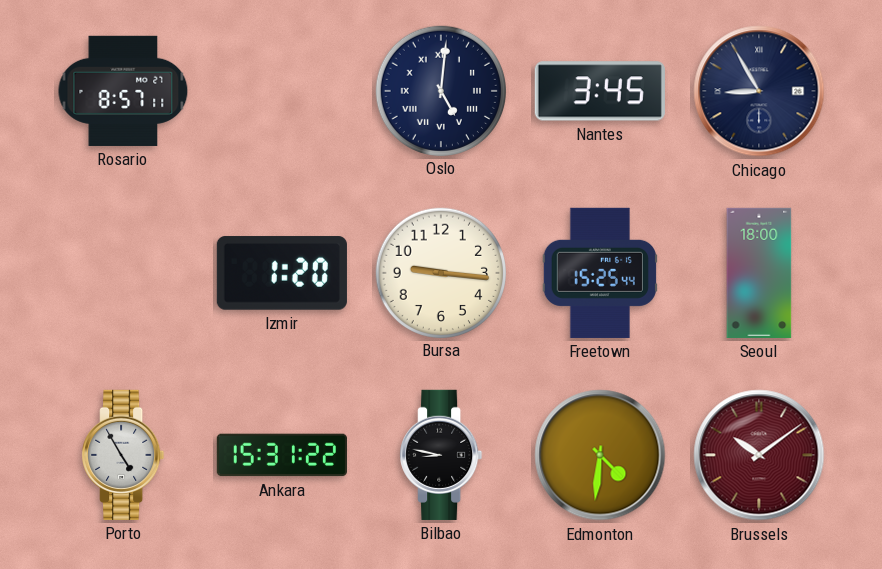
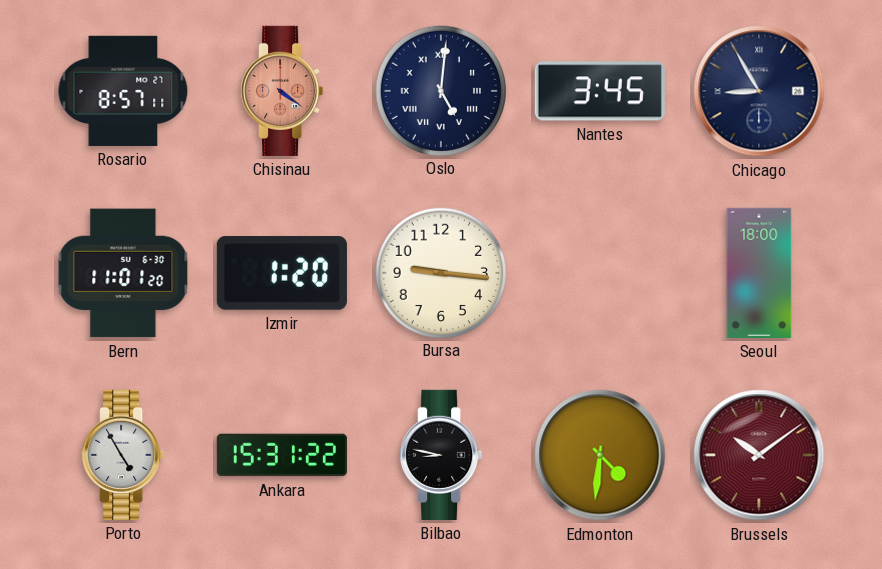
Chisinau: none -> 4:21
Bern: none -> 11:01
Freetown: 15:25 -> none
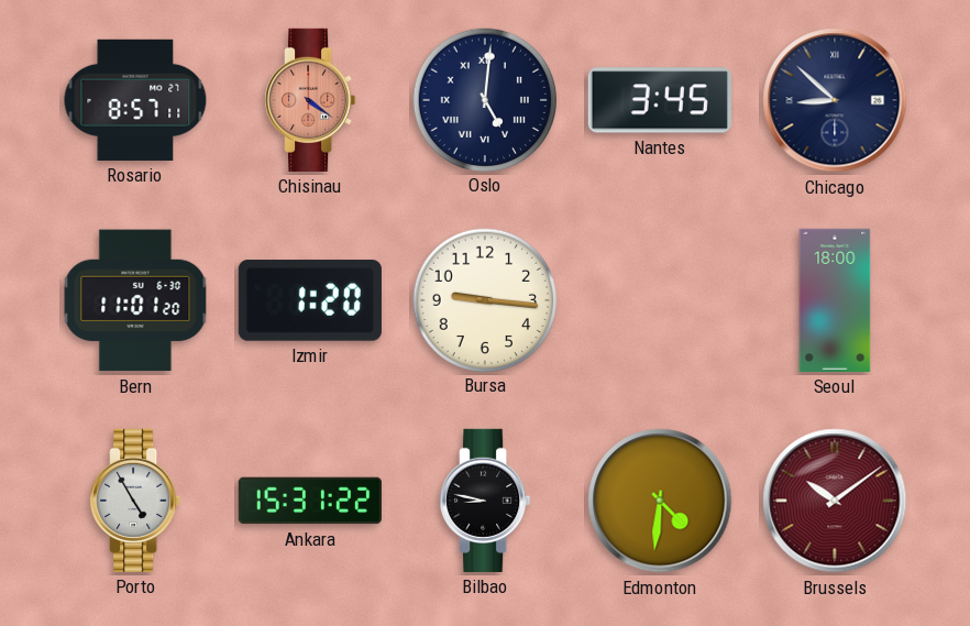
Chicago: 8:55 -> 8:52
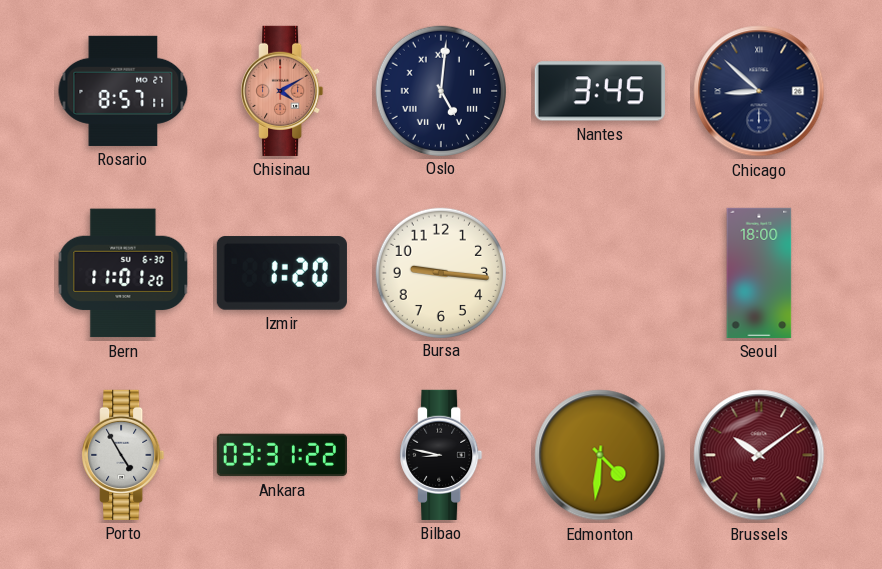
Chisinau: 4:21 -> 4:10
Ankara: 15:31 -> 03:31
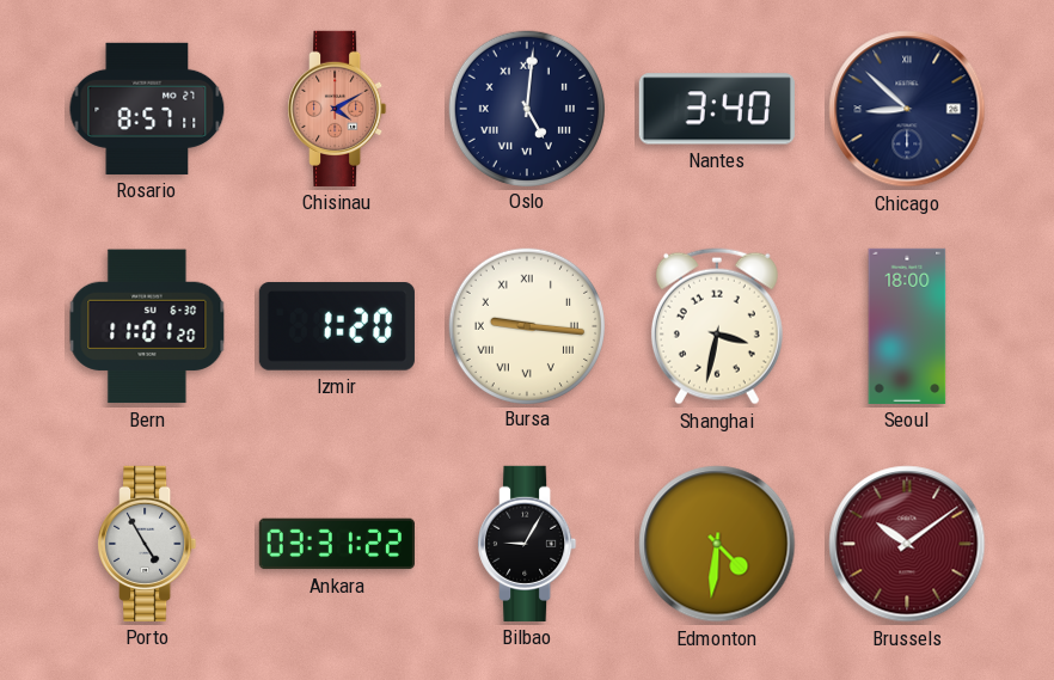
Nantes: 3:45 -> 3:40
Bursa numerals: Arabic -> Roman
Shanghai: none -> 3:32
Bilbao: 8:47 -> 9:05
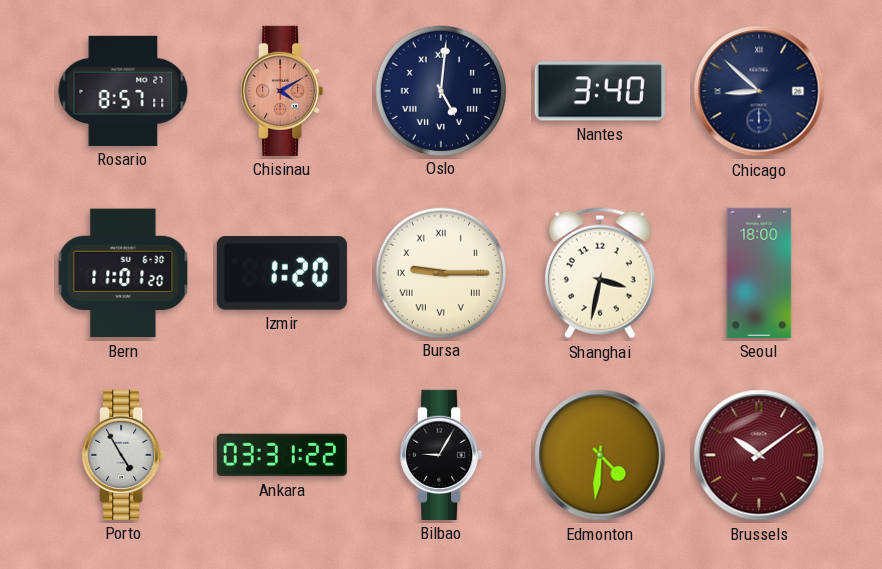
Bursa: 9:16 -> 9:15
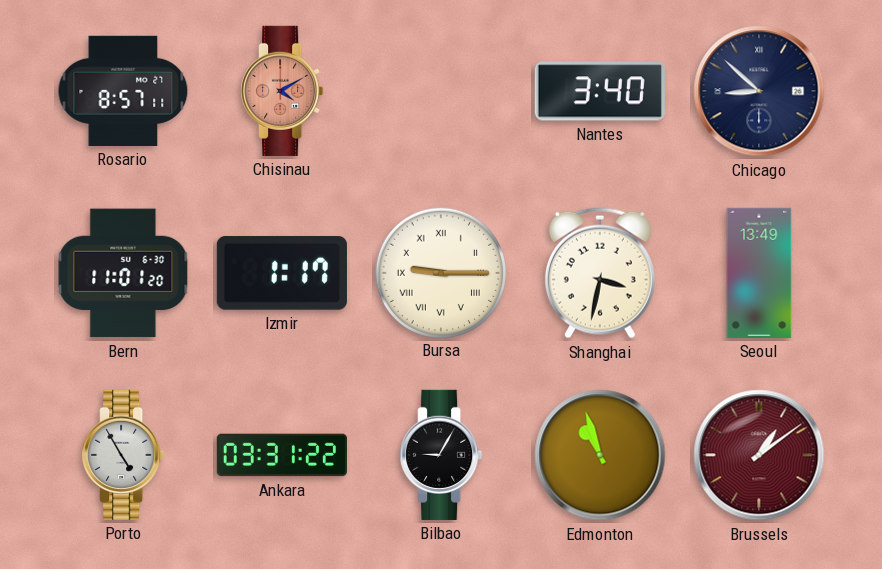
Oslo: 5:01 -> none
Izmir: 1:20 -> 1:17
Seoul: 18:00 -> 13:49
Edmonton: 4:31 -> 10:57
Brussels: 10:09 -> 1:09
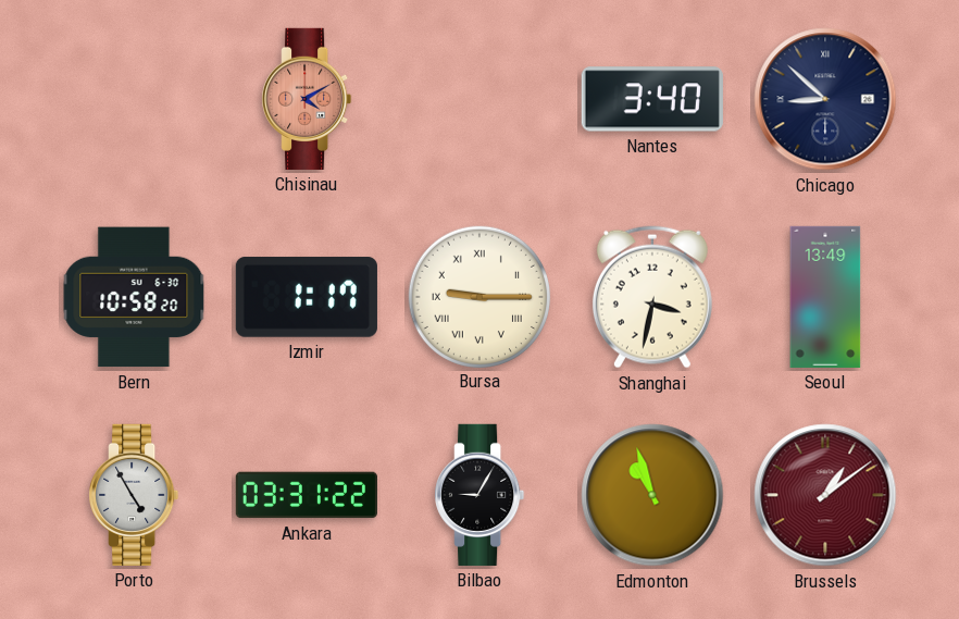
Rosario: 8:57 -> none
Bern: 11:01 -> 10:58
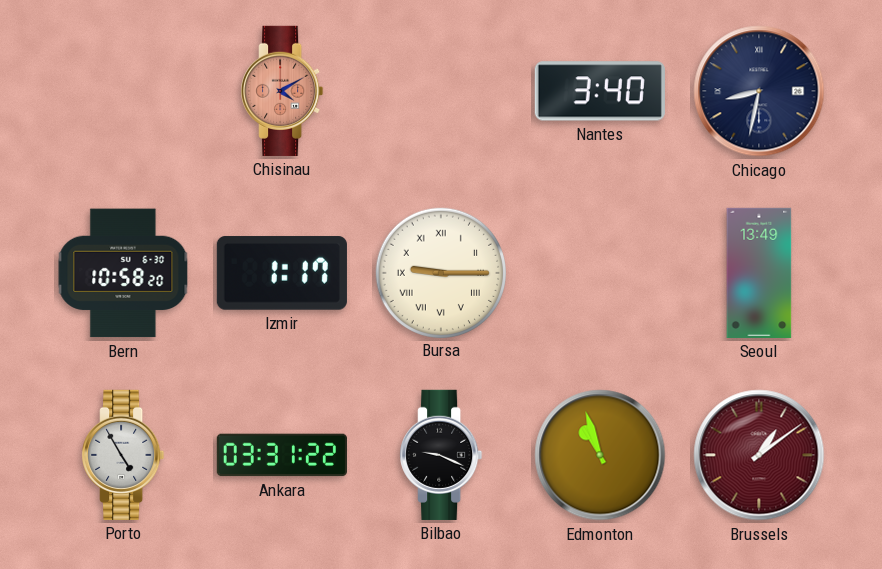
Chicago: 8:52 -> 8:32
Shanghai: 3:32 -> none
Bilbao: 9:05 -> 9:19
